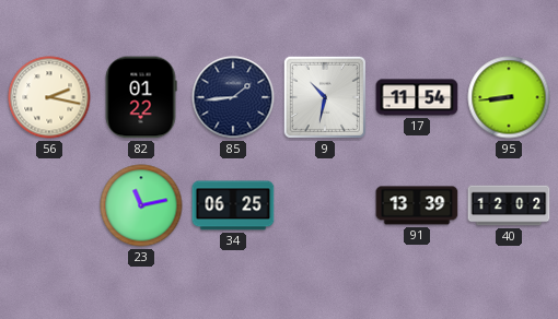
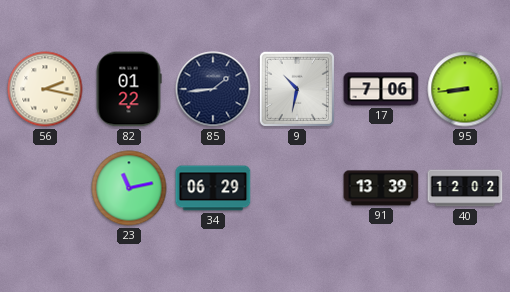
17: 11:54 -> 7:06
34: 06:25 -> 06:29
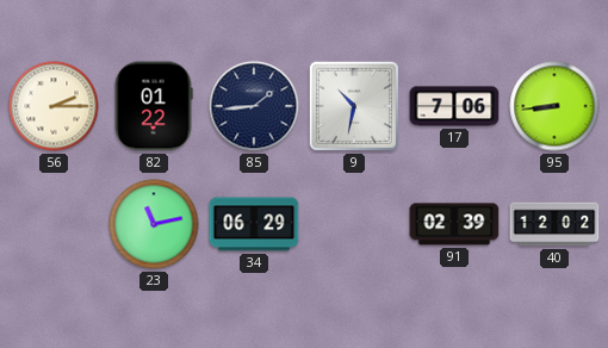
56: 2:17 -> 2:15
91: 13:39 -> 02:39
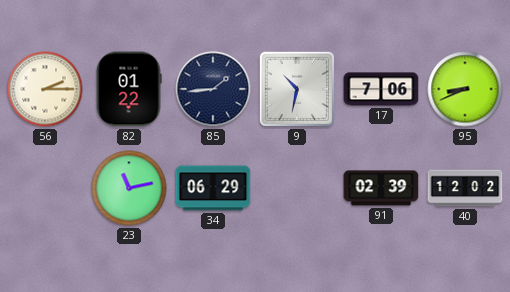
95: 8:44 -> 8:41
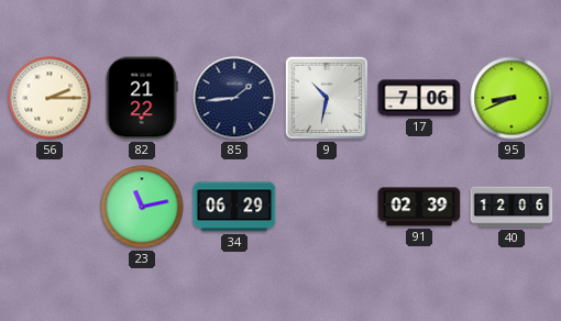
82: 01:22 -> 21:22
40: 12:02 -> 12:06
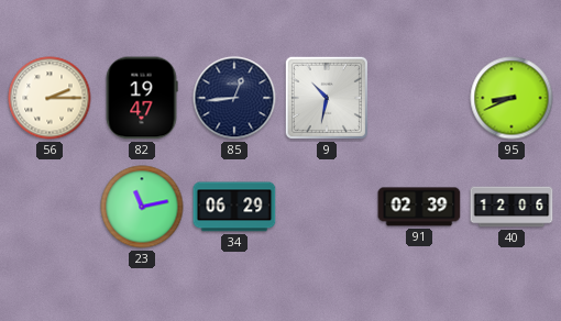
82: 21:22 -> 19:47
85: 1:44 -> 12:44
17: 7:06 -> none
